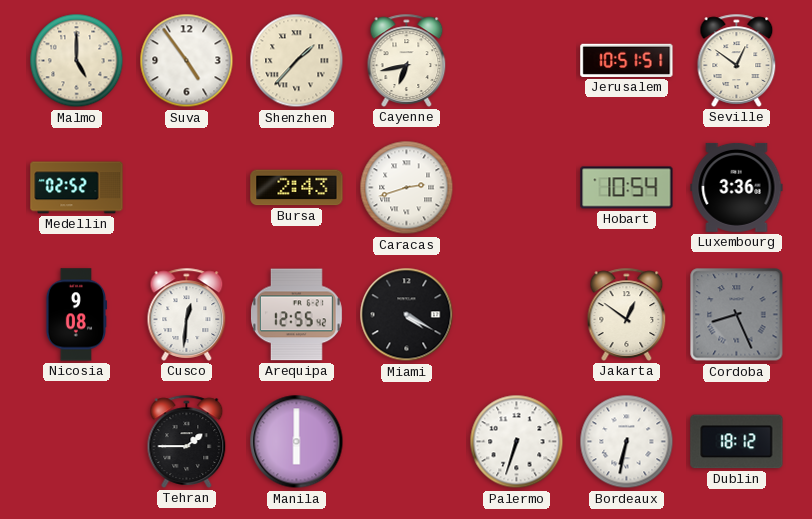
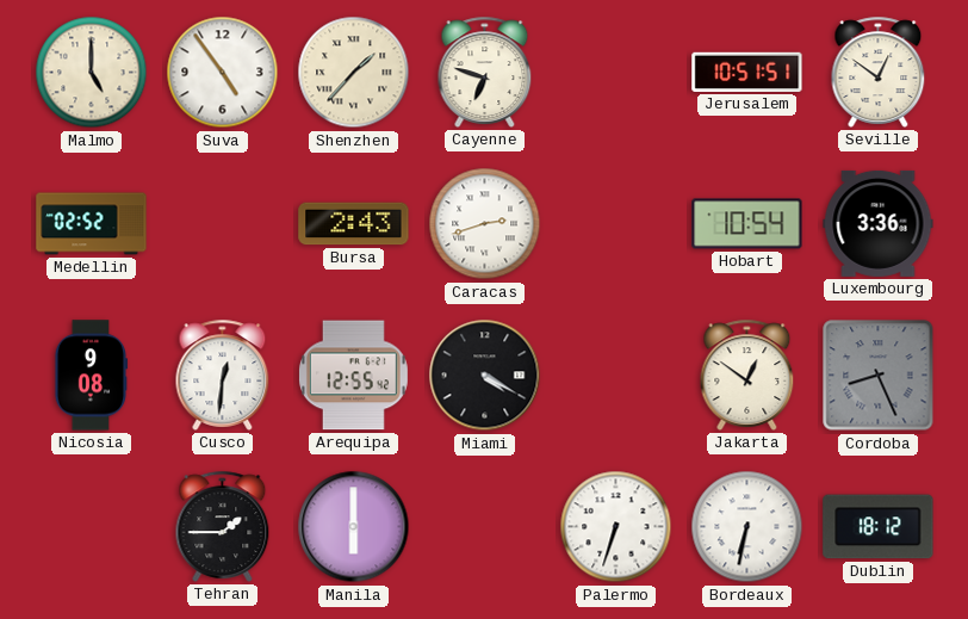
Cayenne: 6:43 -> 6:48
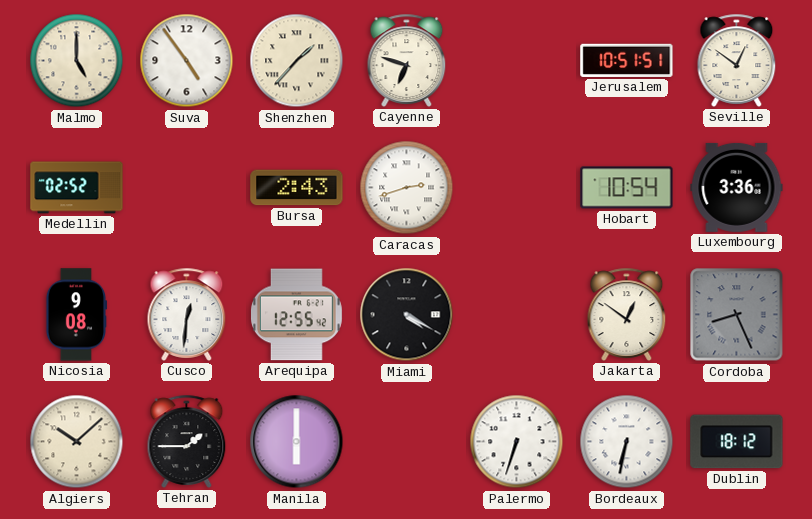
Algiers: none -> 10:08
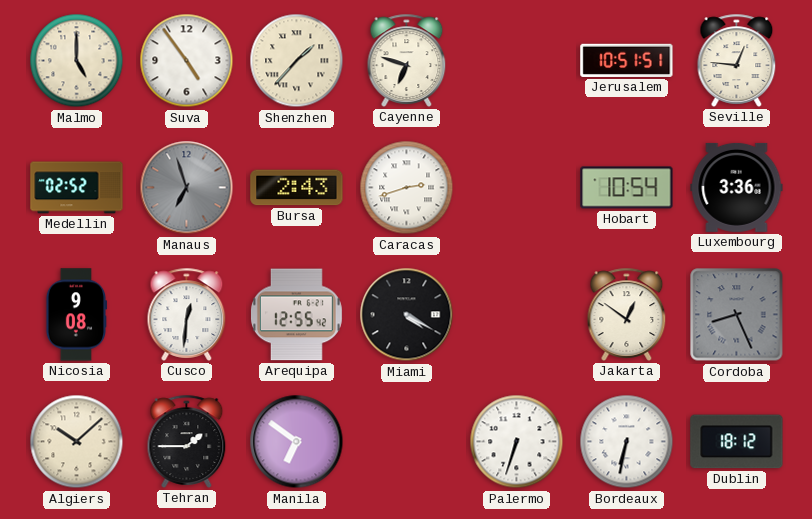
Seville: 12:51 -> 12:46
Manaus: none -> 6:57
Manila: 6:00 -> 6:51
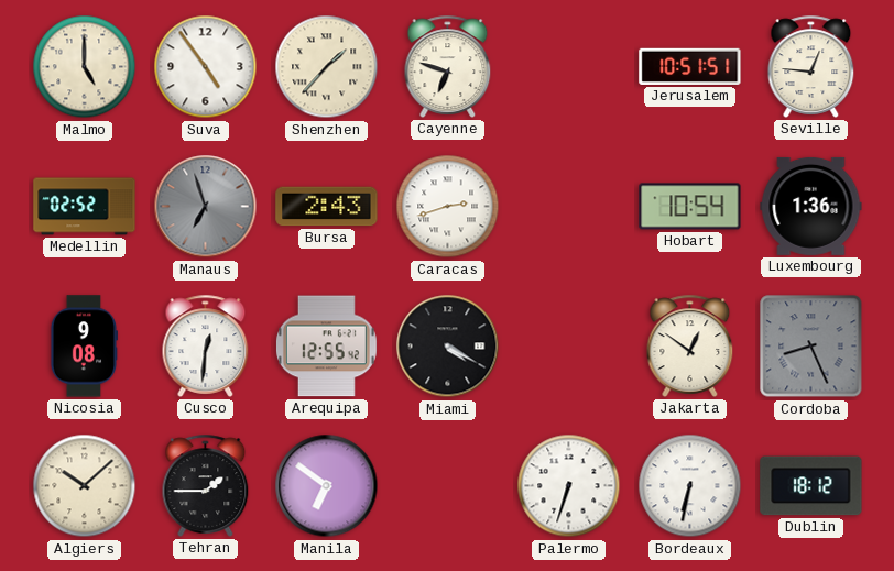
Luxembourg: 3:36 -> 1:36
